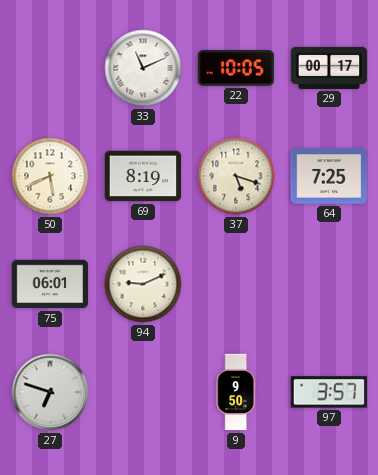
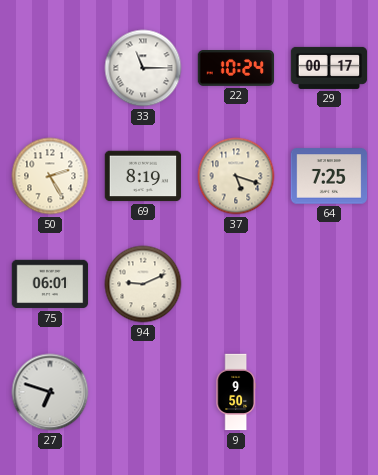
33: 11:11 -> 11:15
22: 10:05 -> 10:24
50: 5:41 -> 2:25
97: 3:57 -> none
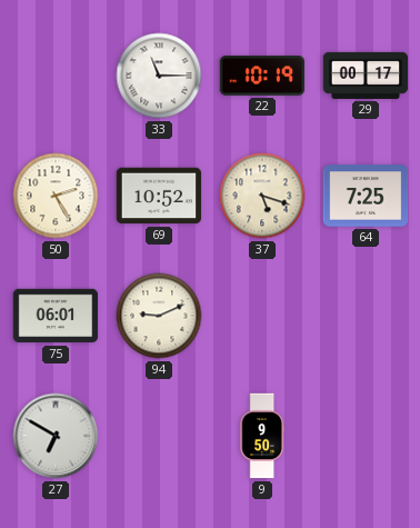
22: 10:24 -> 10:19
69: 8:19 -> 10:52
27: 6:48 -> 6:50
